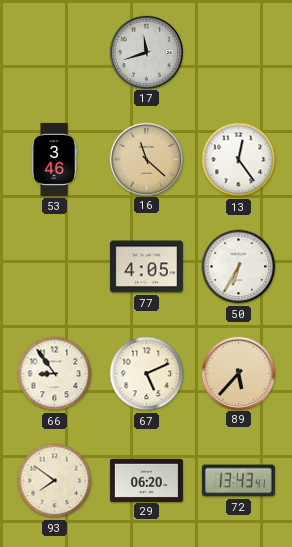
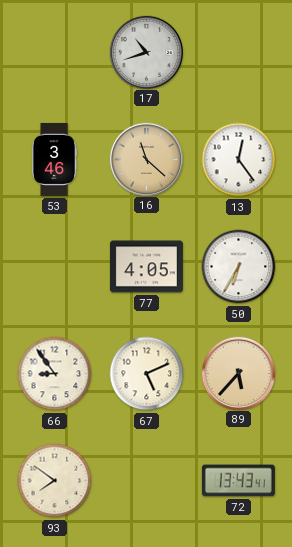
17: 11:42 -> 10:42
29: 06:20 -> none
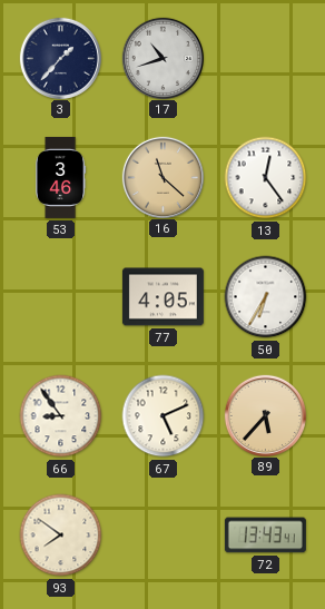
3: none -> 1:37
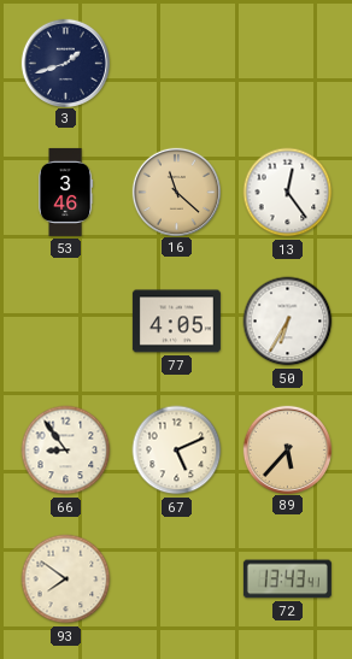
3: 1:37 -> 1:42
17: 10:42 -> none
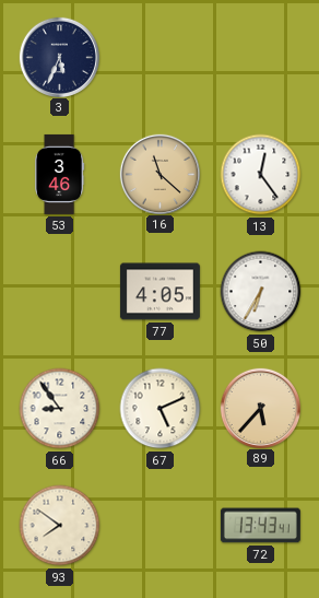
3: 1:42 -> 5:34
